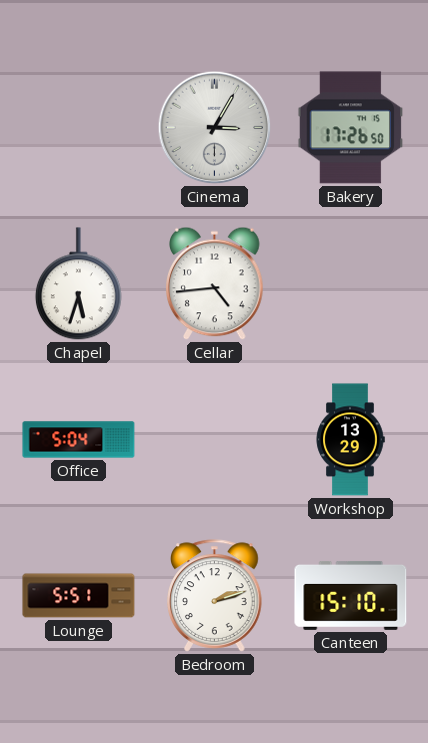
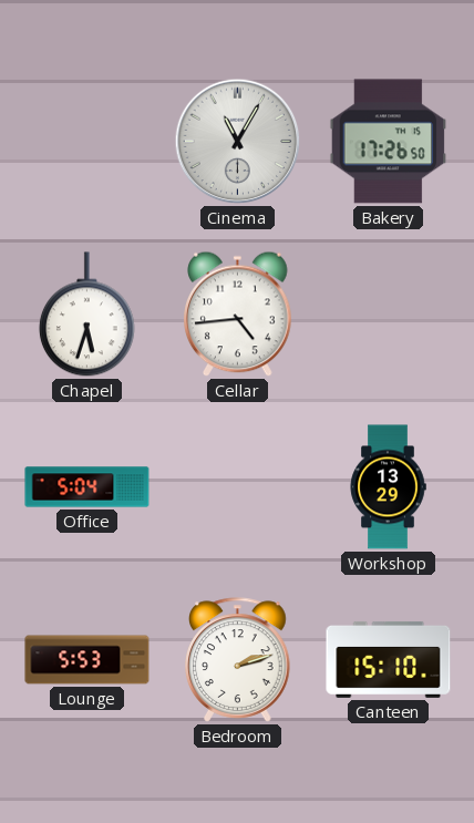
Cinema: 3:05 -> 11:05
Lounge: 5:51 -> 5:53
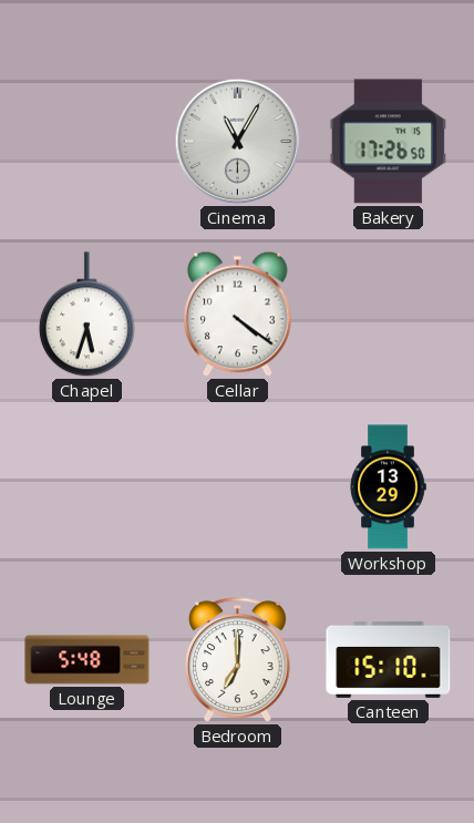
Cellar: 4:44 -> 4:21
Office: 5:04 -> none
Lounge: 5:53 -> 5:48
Bedroom: 2:12 -> 7:00
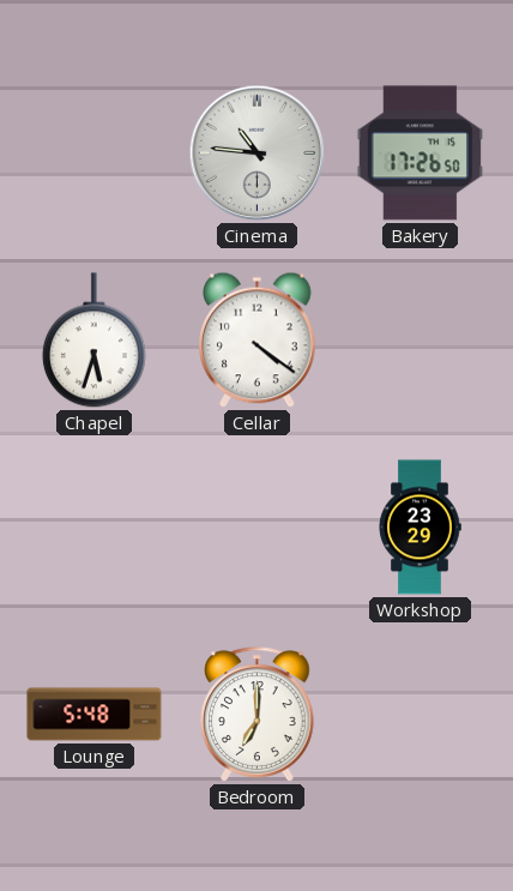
Cinema: 11:05 -> 10:46
Workshop: 13:29 -> 23:29
Canteen: 15:10 -> none
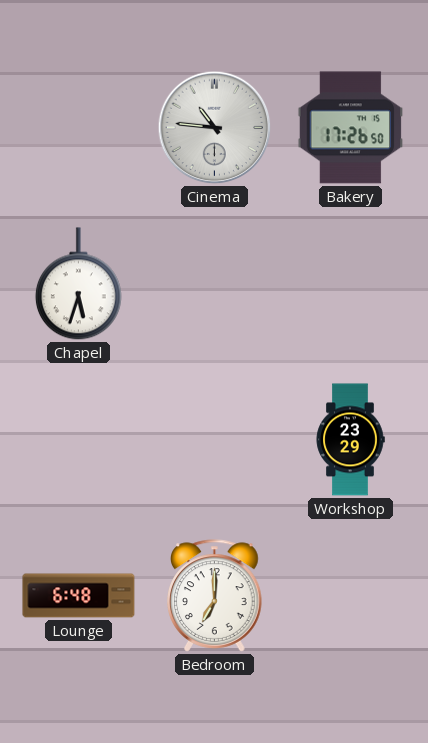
Cellar: 4:21 -> none
Lounge: 5:48 -> 6:48
